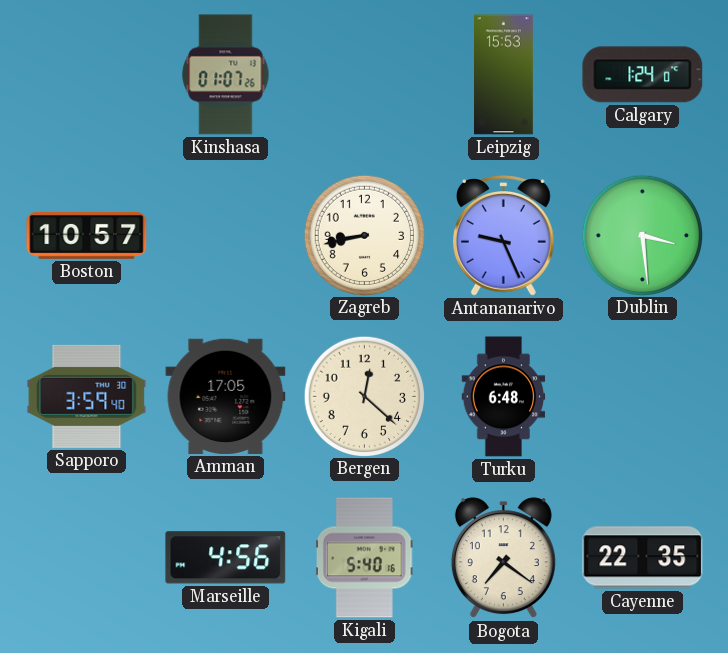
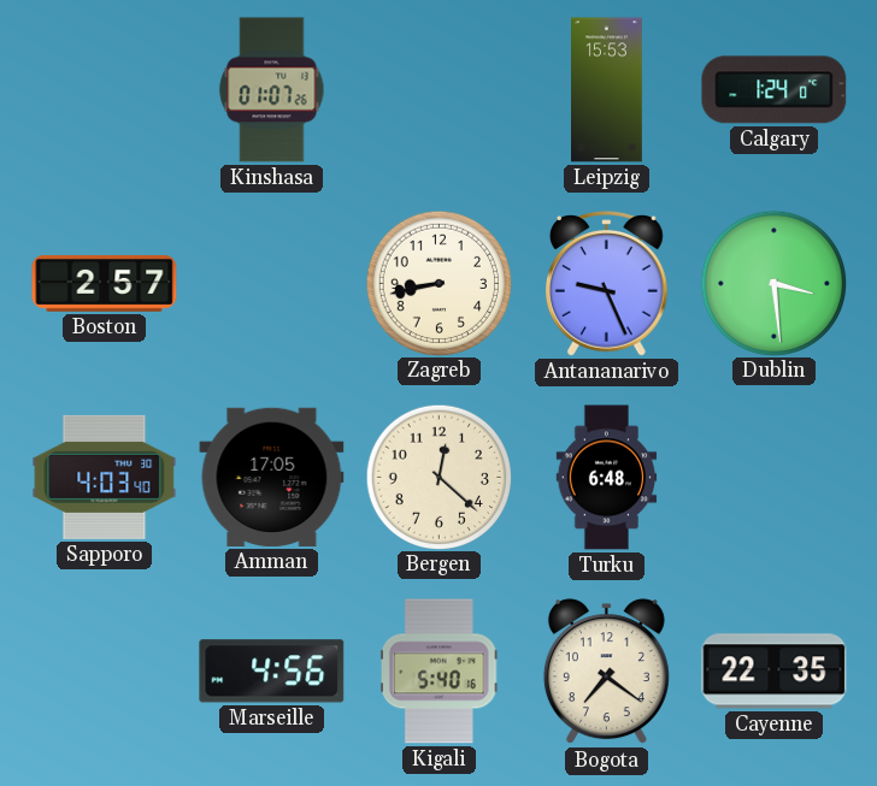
Boston: 10:57 -> 2:57
Sapporo: 3:59 -> 4:03
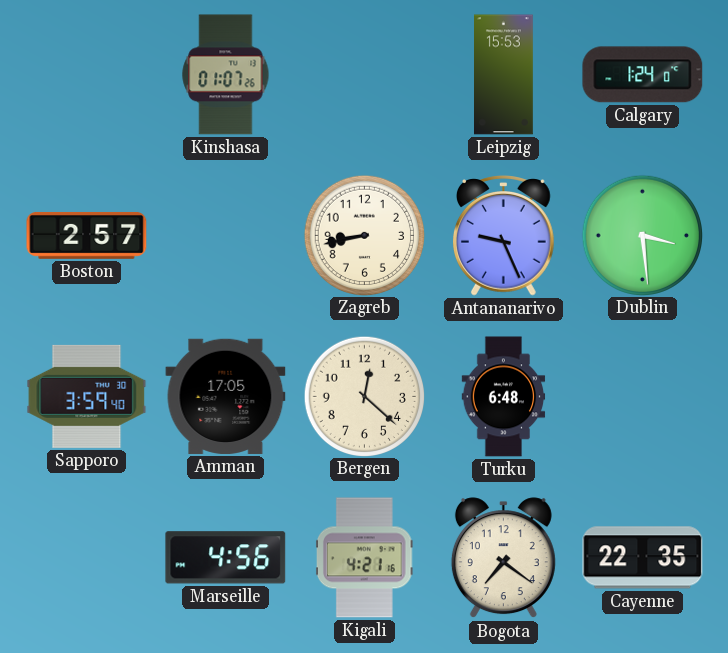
Sapporo: 4:03 -> 3:59
Kigali: 5:40 -> 4:21
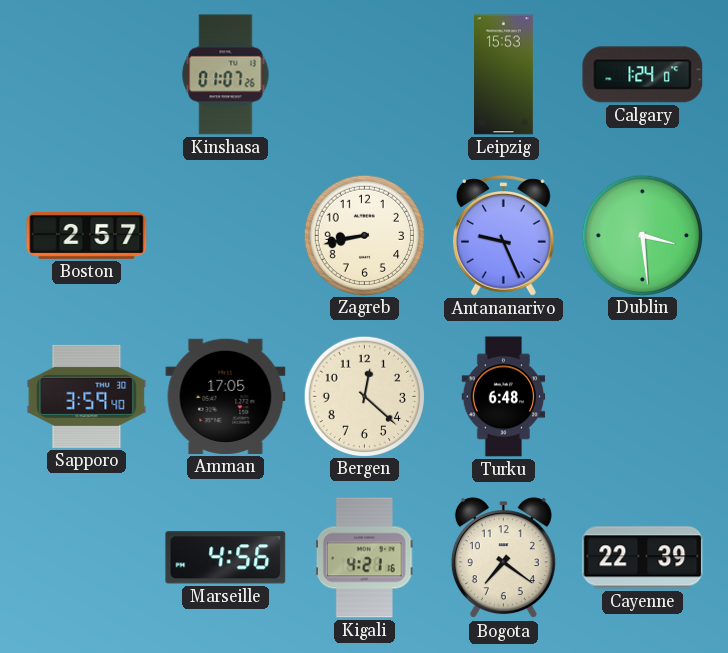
Cayenne: 22:35 -> 22:39
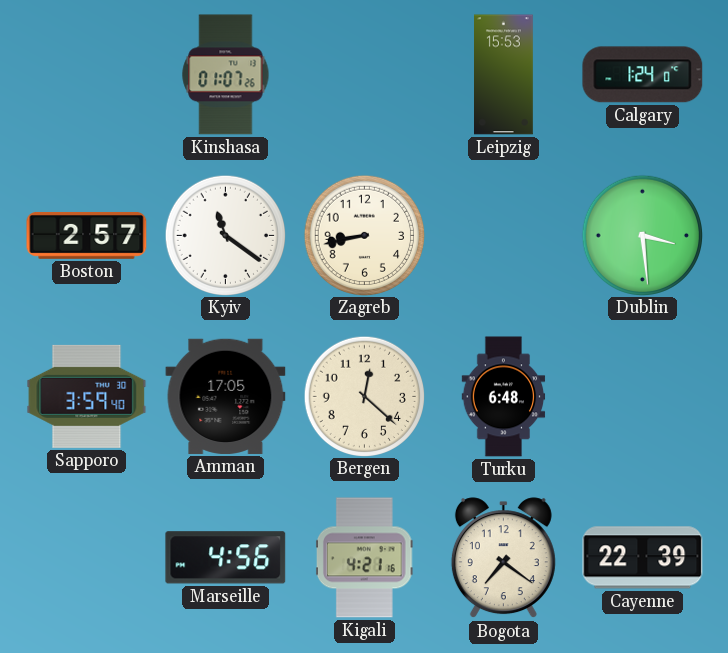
Kyiv: none -> 11:21
Antananarivo: 9:26 -> none
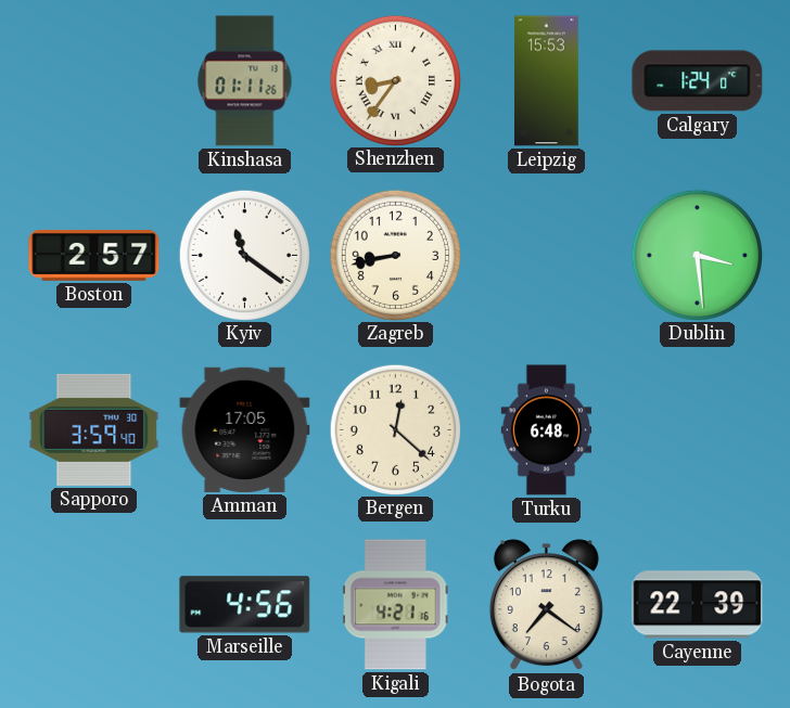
Kinshasa: 01:07 -> 01:11
Shenzhen: none -> 8:36
